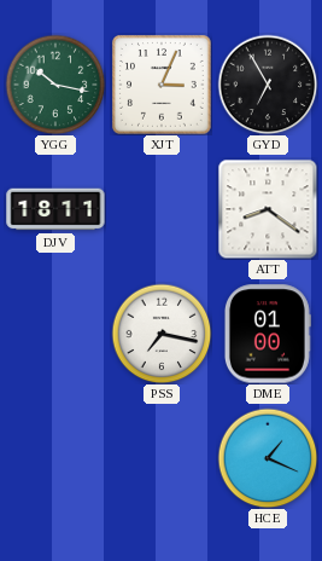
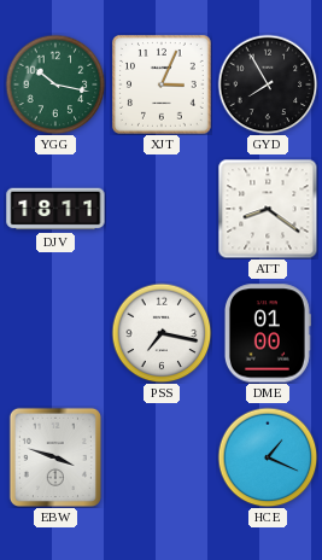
GYD: 6:55 -> 7:55
EBW: none -> 3:48
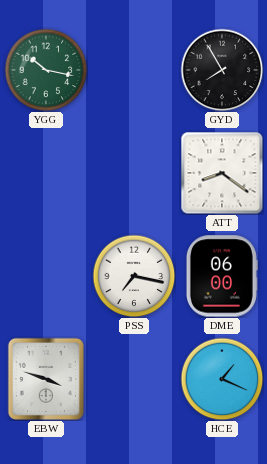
XJT: 3:04 -> none
DJV: 18:11 -> none
DME: 01:00 -> 06:00
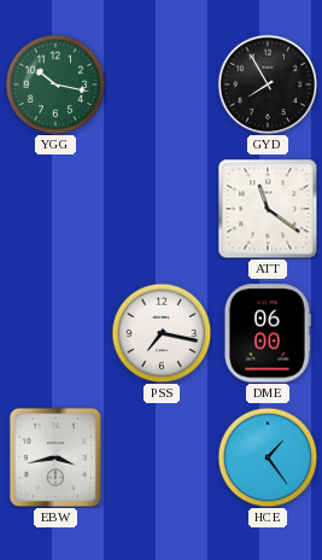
ATT: 8:21 -> 11:21
EBW: 3:48 -> 3:43
HCE: 1:19 -> 1:24
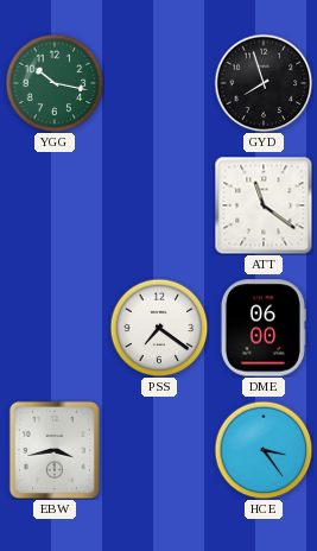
GYD: 7:55 -> 7:57
PSS: 7:17 -> 7:21
HCE: 1:24 -> 3:24
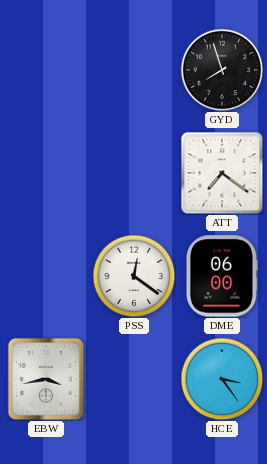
YGG: 10:17 -> none
ATT: 11:21 -> 7:21
PSS: 7:21 -> 12:21
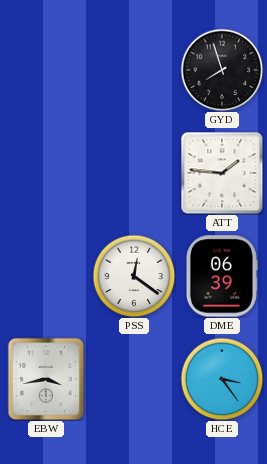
ATT: 7:21 -> 1:46
DME: 06:00 -> 06:39
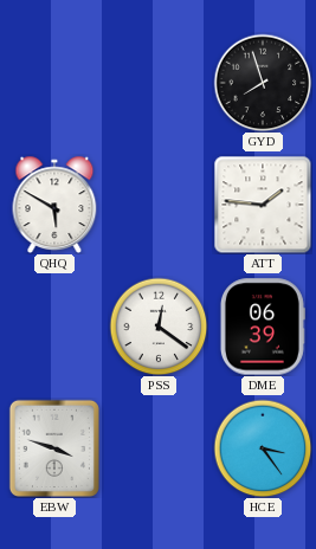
QHQ: none -> 5:50
EBW: 3:43 -> 3:48
